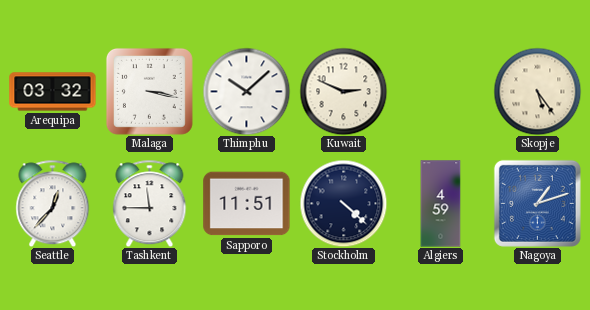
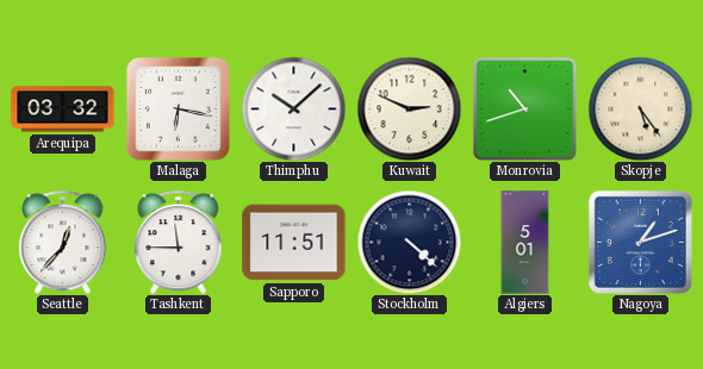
Malaga: 3:17 -> 6:17
Monrovia: none -> 10:42
Algiers: 4:59 -> 5:01
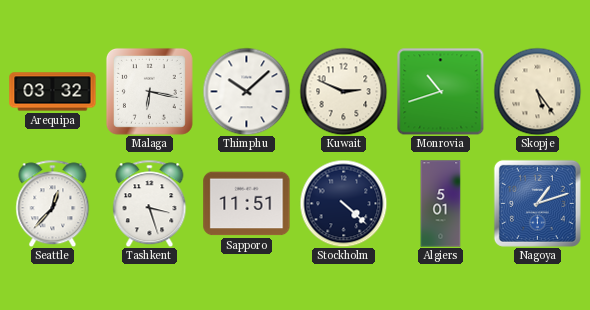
Tashkent: 11:45 -> 3:27
